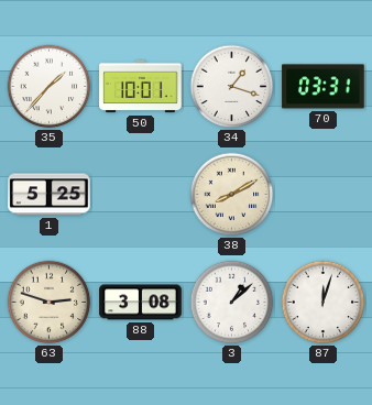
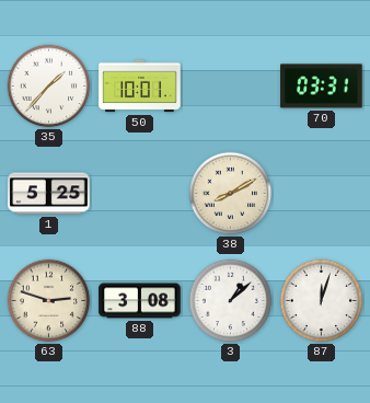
34: 1:18 -> none
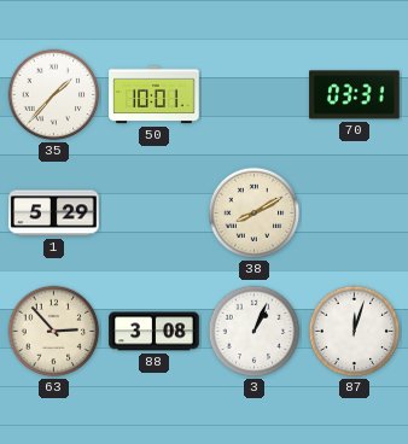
1: 5:25 -> 5:29
63: 2:48 -> 2:53
3: 1:08 -> 1:04
